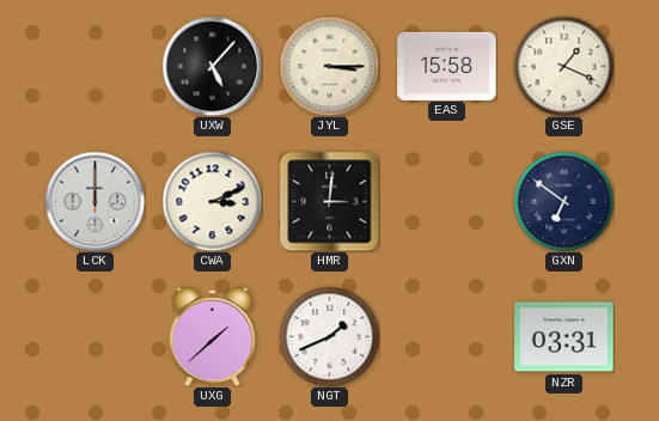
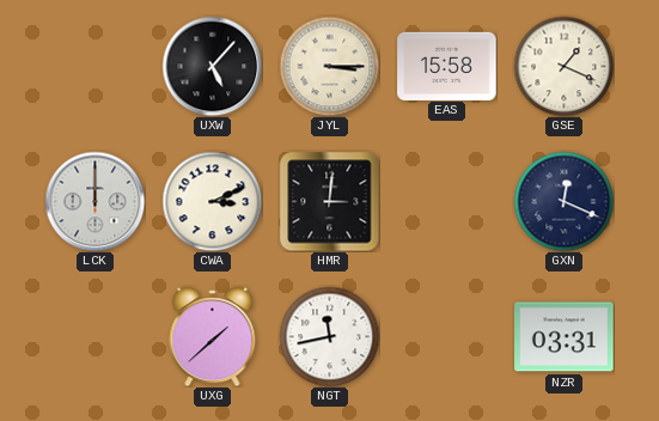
GXN: 6:51 -> 12:19
NGT: 1:41 -> 11:43
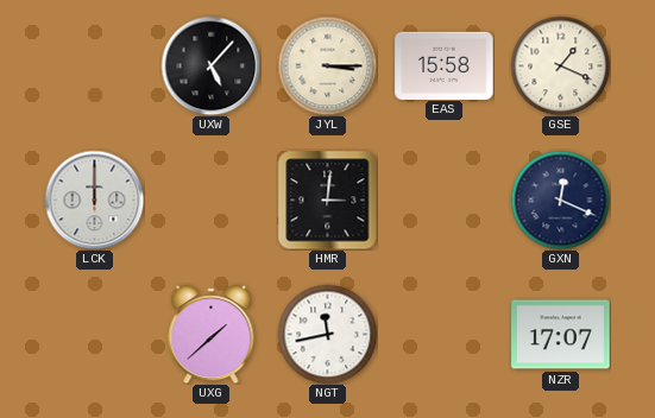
CWA: 3:11 -> none
NZR: 03:31 -> 17:07
